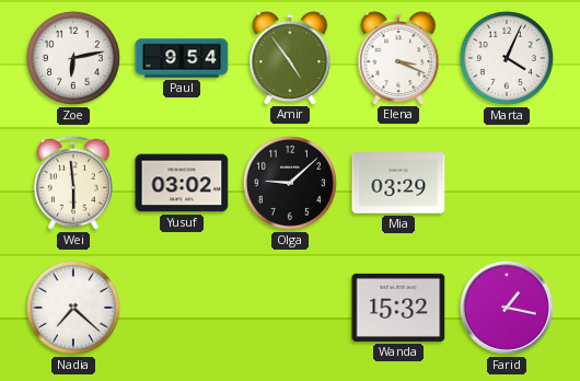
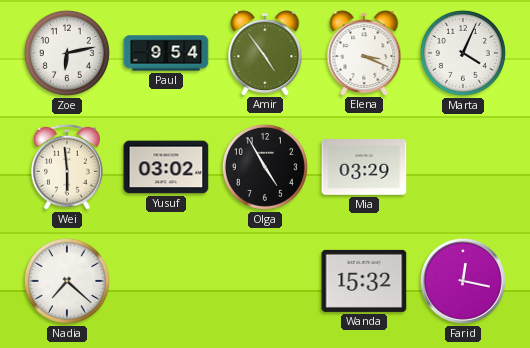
Olga: 9:08 -> 4:55
Farid: 1:17 -> 12:17
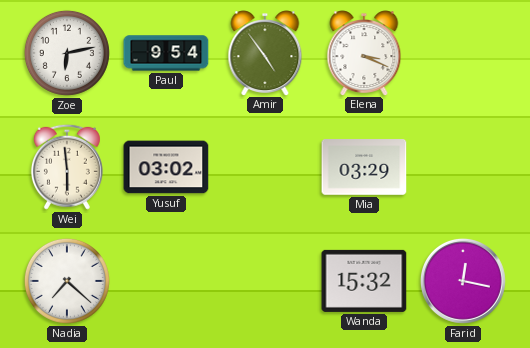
Marta: 4:04 -> none
Olga: 4:55 -> none
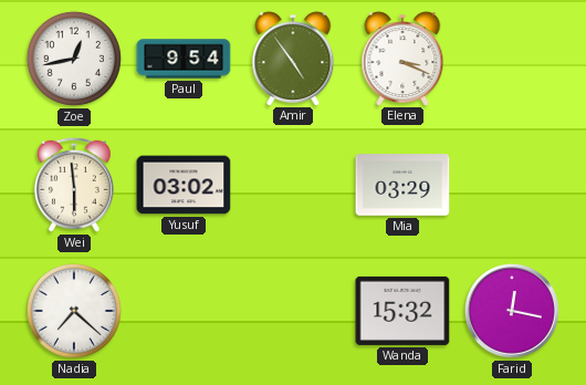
Zoe: 6:13 -> 12:43
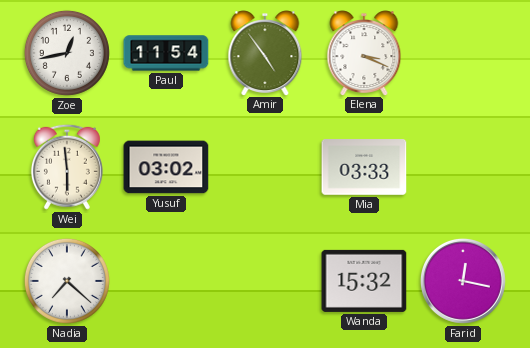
Paul: 9:54 -> 11:54
Mia: 03:29 -> 03:33
